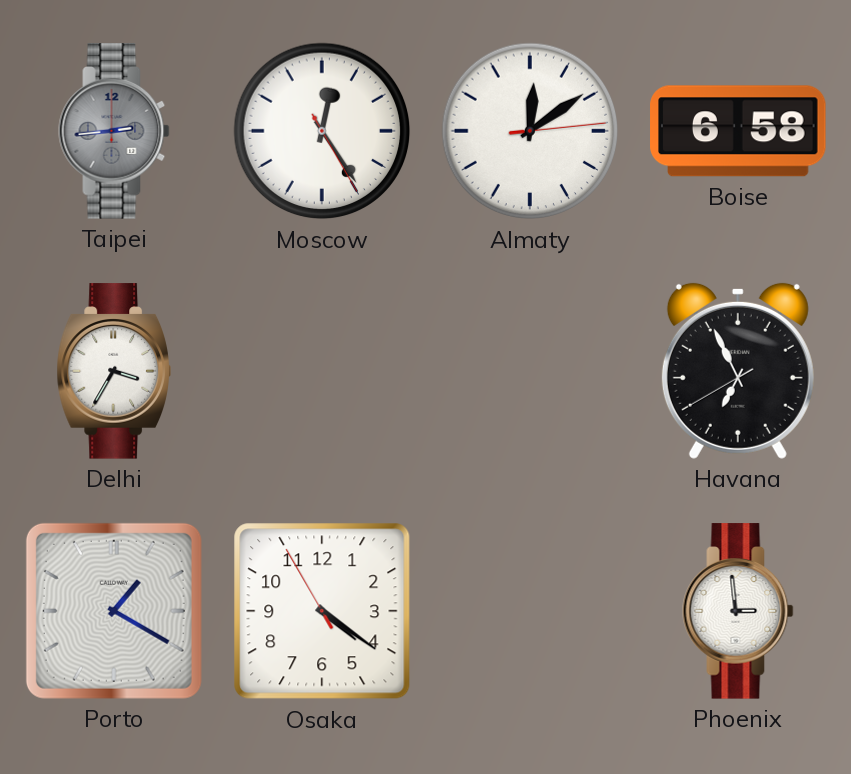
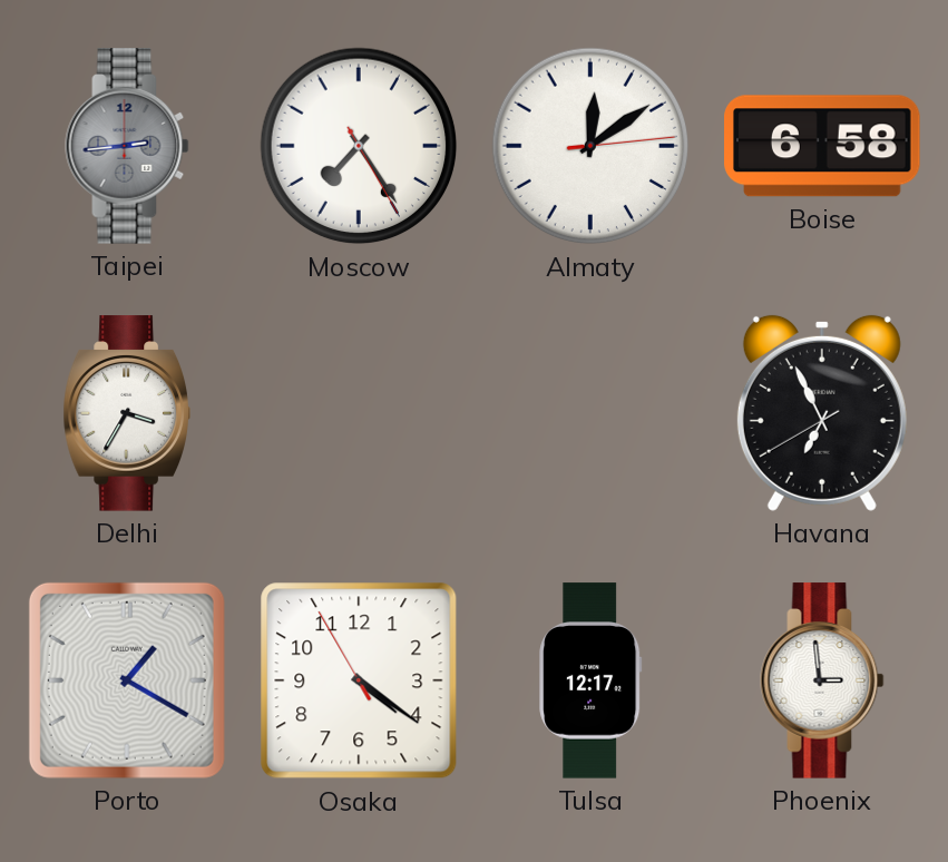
Moscow: 12:24 -> 7:24
Tulsa: none -> 12:17
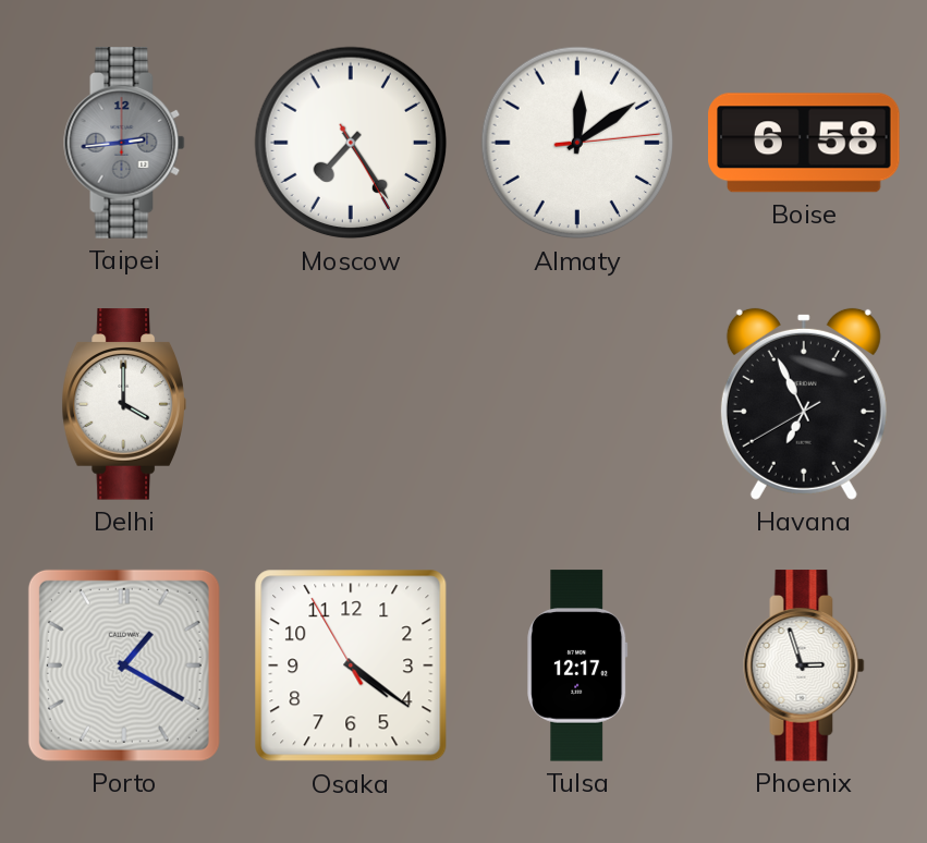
Delhi: 3:35 -> 4:00
Phoenix: 2:59 -> 2:57
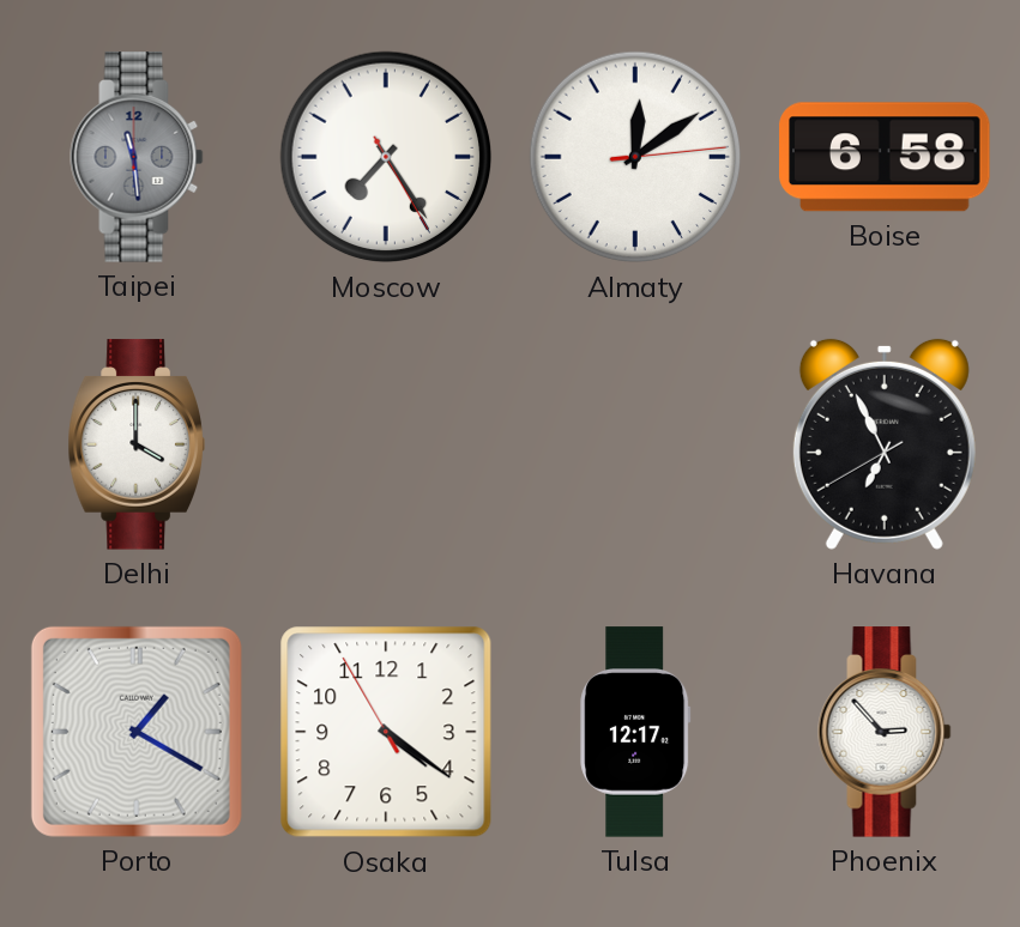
Taipei: 2:44 -> 11:29
Phoenix: 2:57 -> 2:53
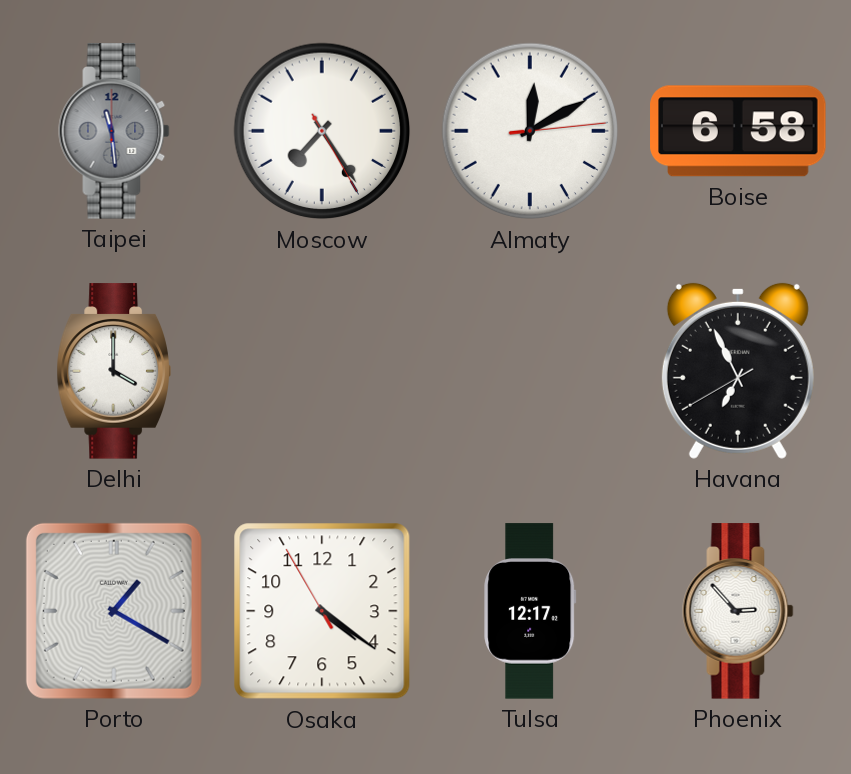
Almaty: 12:09 -> 12:10
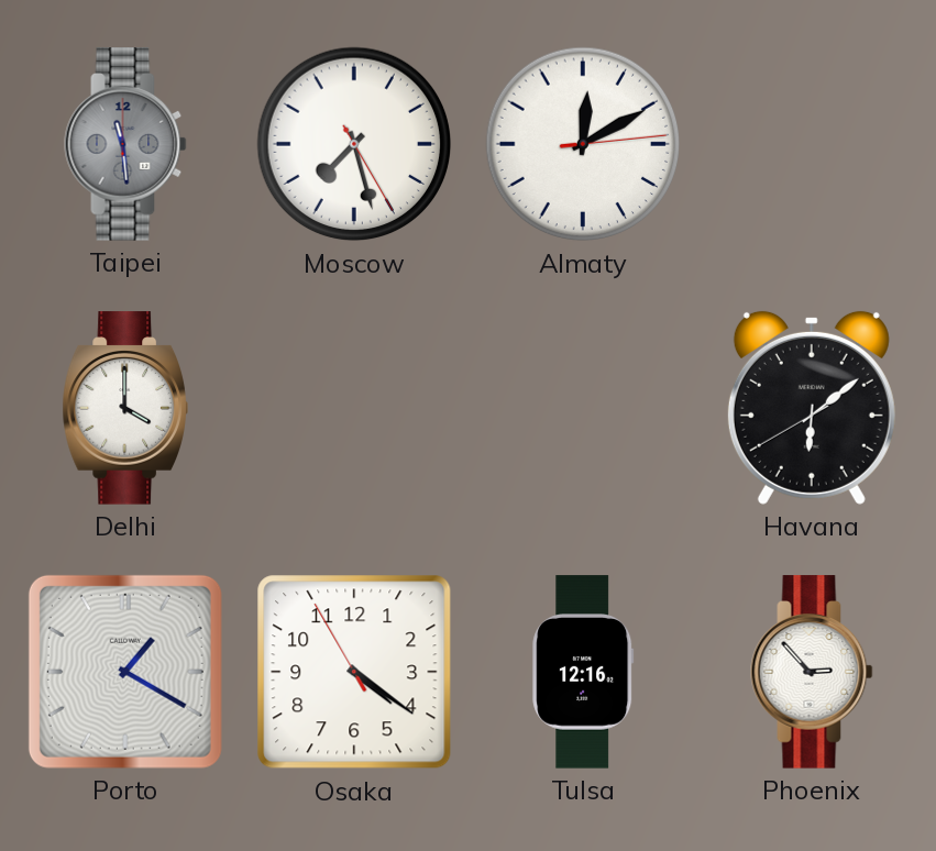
Moscow: 7:24 -> 7:27
Boise: 6:58 -> none
Havana: 6:55 -> 6:08
Tulsa: 12:17 -> 12:16
